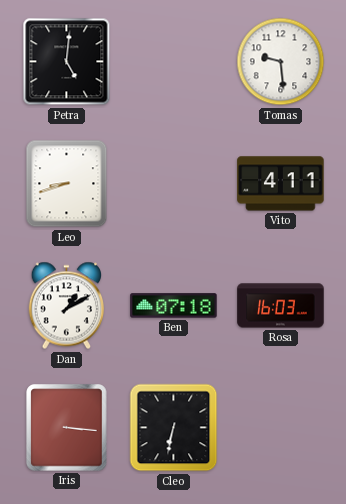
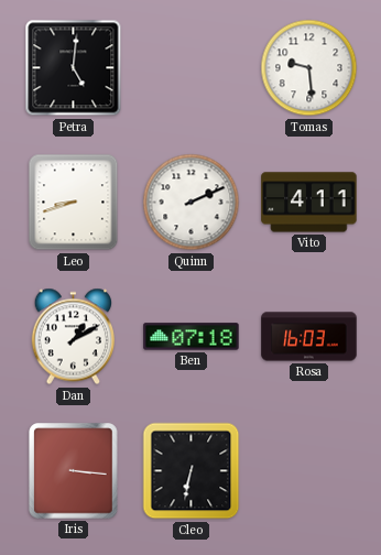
Quinn: none -> 2:11
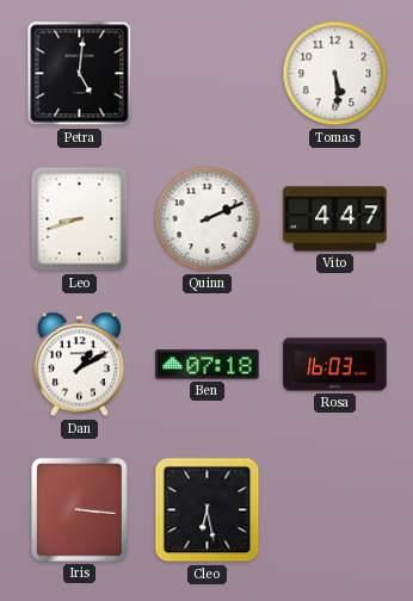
Tomas: 9:29 -> 5:29
Vito: 4:11 -> 4:47
Cleo: 6:32 -> 6:28
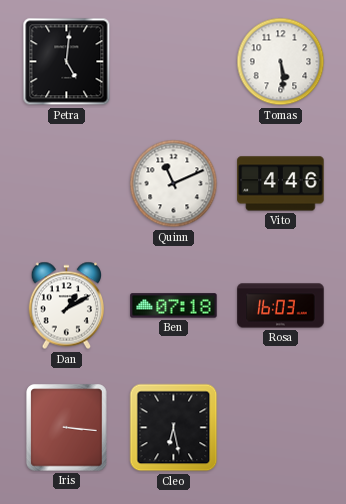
Leo: 8:42 -> none
Quinn: 2:11 -> 11:11
Vito: 4:47 -> 4:46
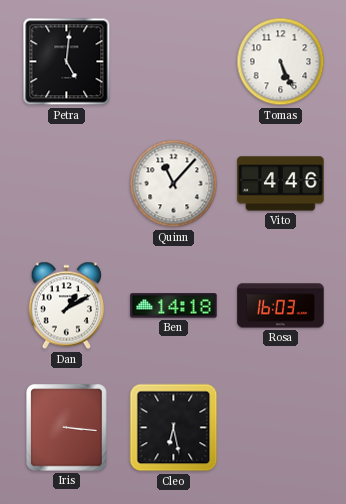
Tomas: 5:29 -> 5:26
Quinn: 11:11 -> 11:07
Ben: 07:18 -> 14:18
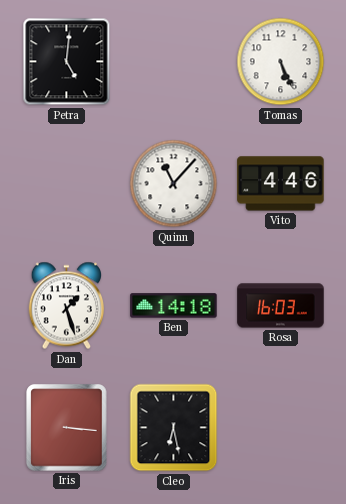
Dan: 1:10 -> 1:27
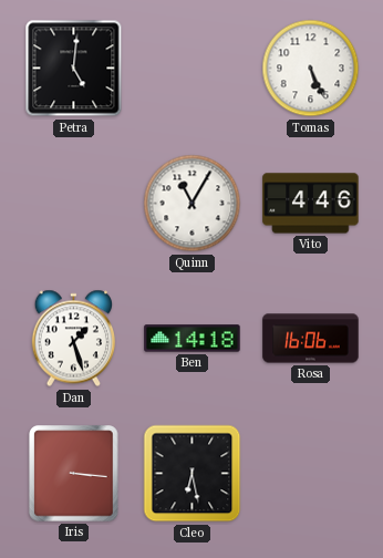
Quinn: 11:07 -> 11:05
Rosa: 16:03 -> 16:06
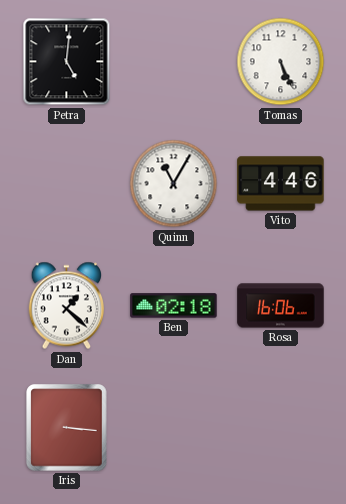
Dan: 1:27 -> 1:22
Ben: 14:18 -> 02:18
Cleo: 6:28 -> none
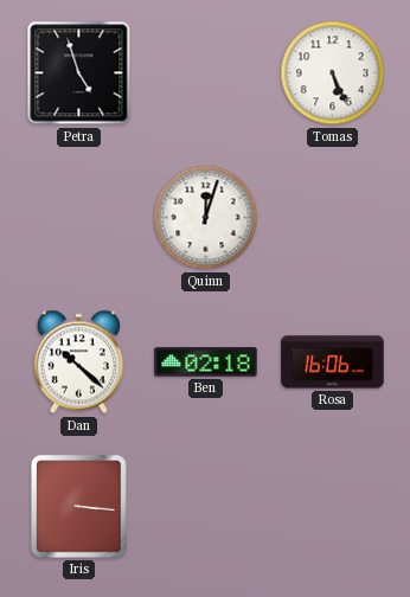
Petra: 5:01 -> 4:57
Quinn: 11:05 -> 12:03
Vito: 4:46 -> none
Dan: 1:22 -> 10:22
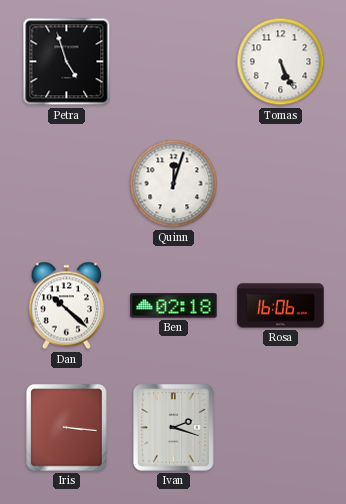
Ivan: none -> 2:18
